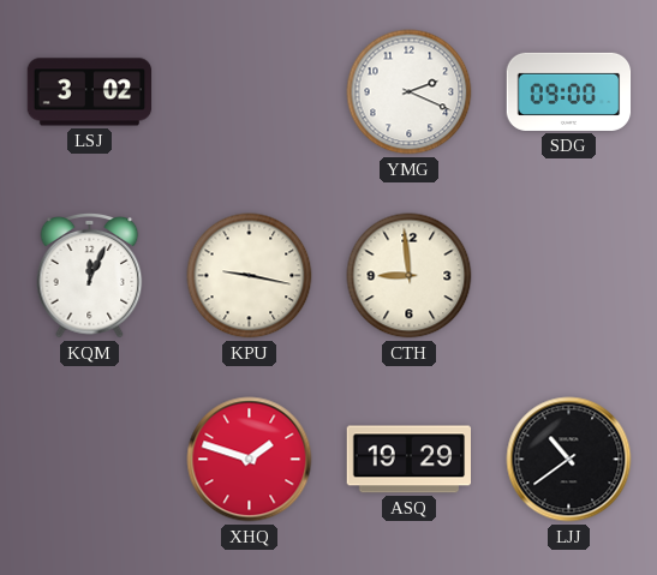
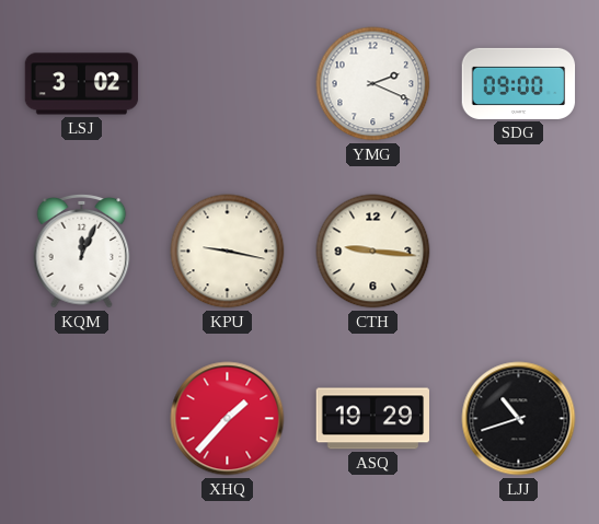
CTH: 8:59 -> 9:16
XHQ: 1:48 -> 1:37
LJJ: 10:39 -> 10:42
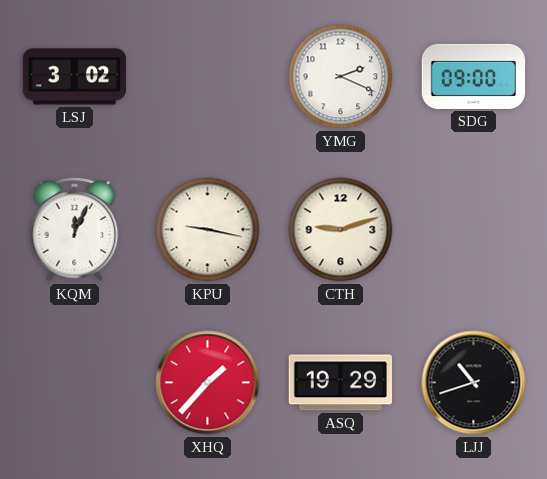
CTH: 9:16 -> 9:12
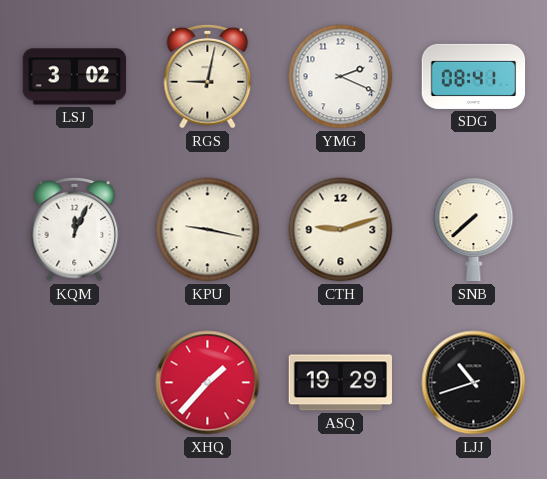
RGS: none -> 9:02
SDG: 09:00 -> 08:41
SNB: none -> 7:38
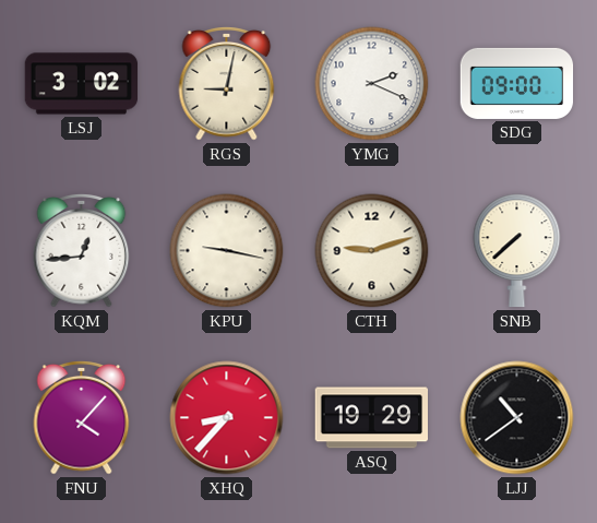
SDG: 08:41 -> 09:00
KQM: 12:04 -> 12:44
FNU: none -> 4:07
XHQ: 1:37 -> 8:37
LJJ: 10:42 -> 10:39
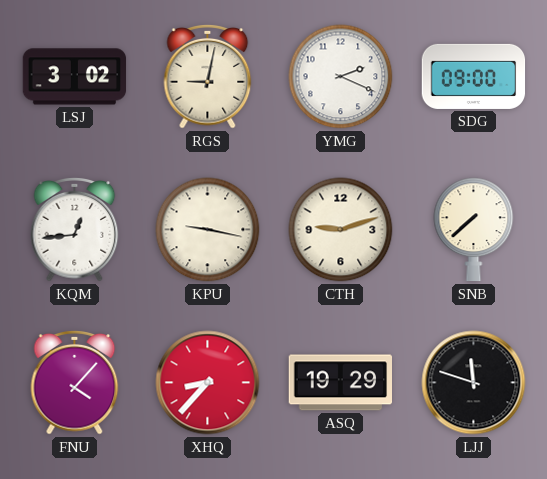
LJJ: 10:39 -> 11:48
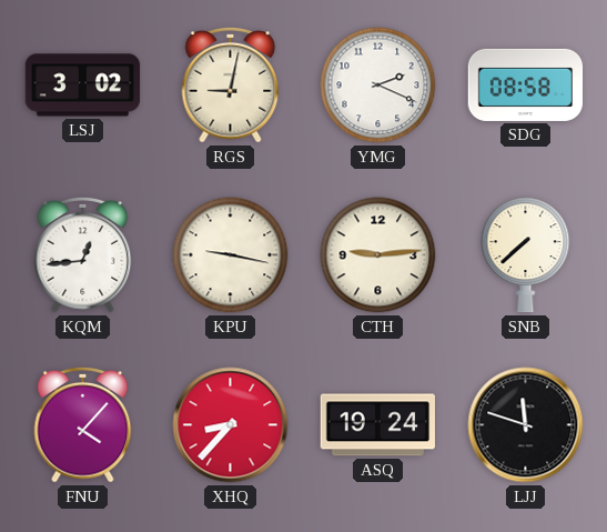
SDG: 09:00 -> 08:58
CTH: 9:12 -> 9:14
ASQ: 19:29 -> 19:24
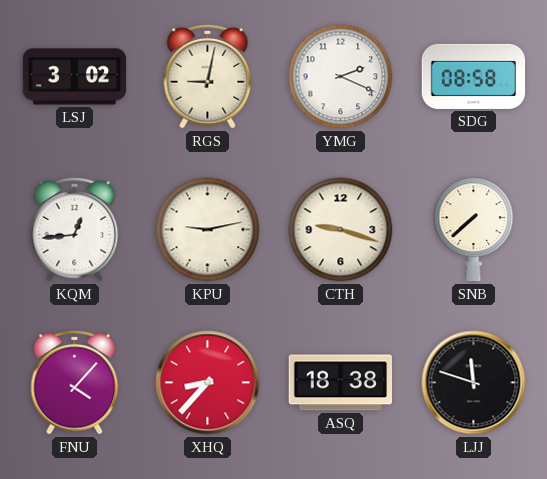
KPU: 9:17 -> 9:13
CTH: 9:14 -> 9:18
ASQ: 19:24 -> 18:38
